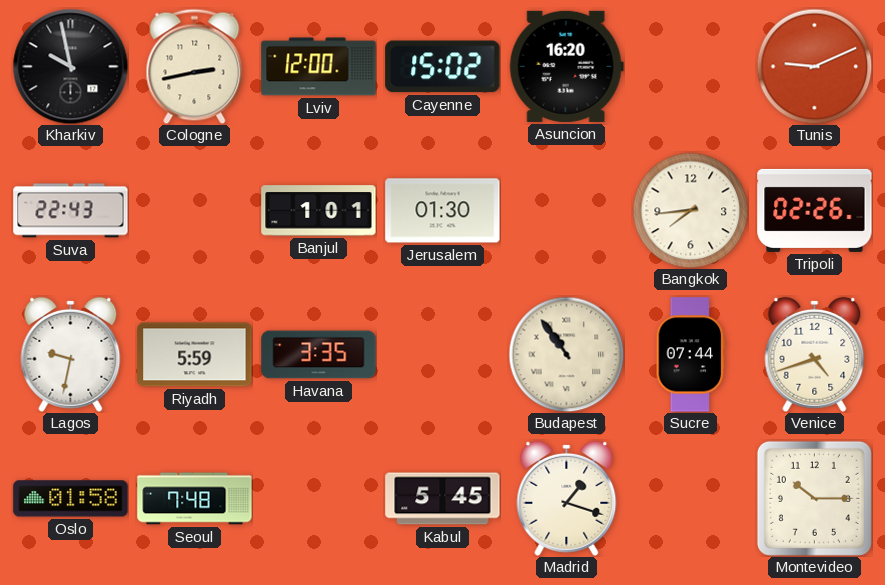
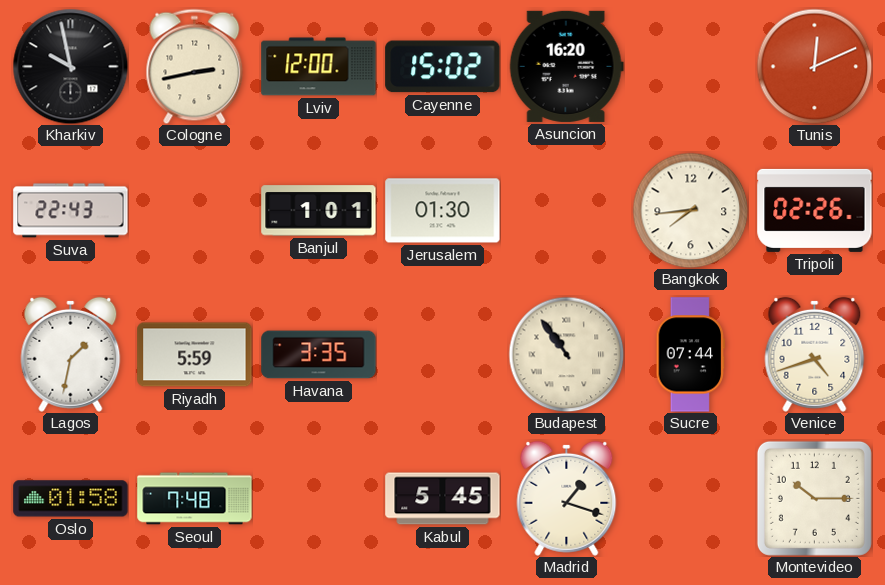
Tunis: 9:11 -> 12:11
Lagos: 9:32 -> 1:32
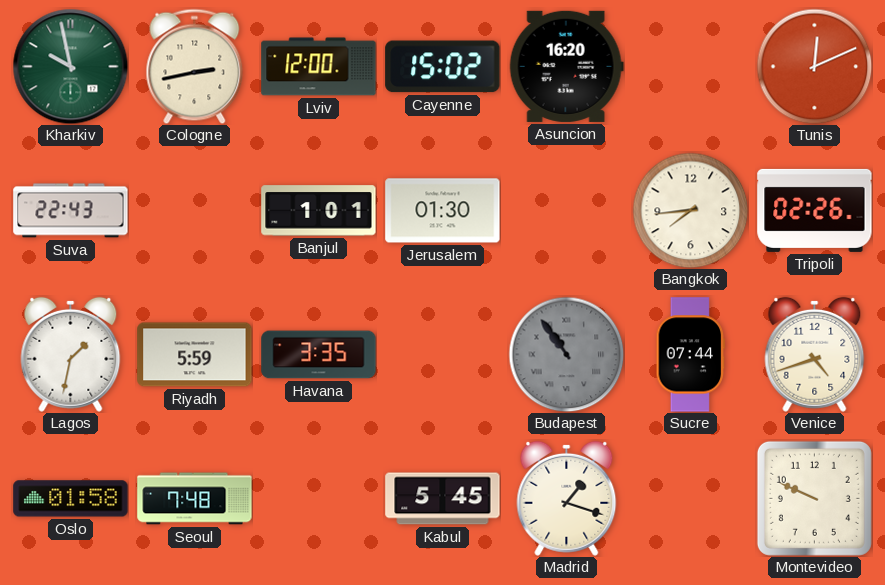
Kharkiv dial: black -> green
Budapest dial: cream -> grey
Montevideo: 10:15 -> 9:49
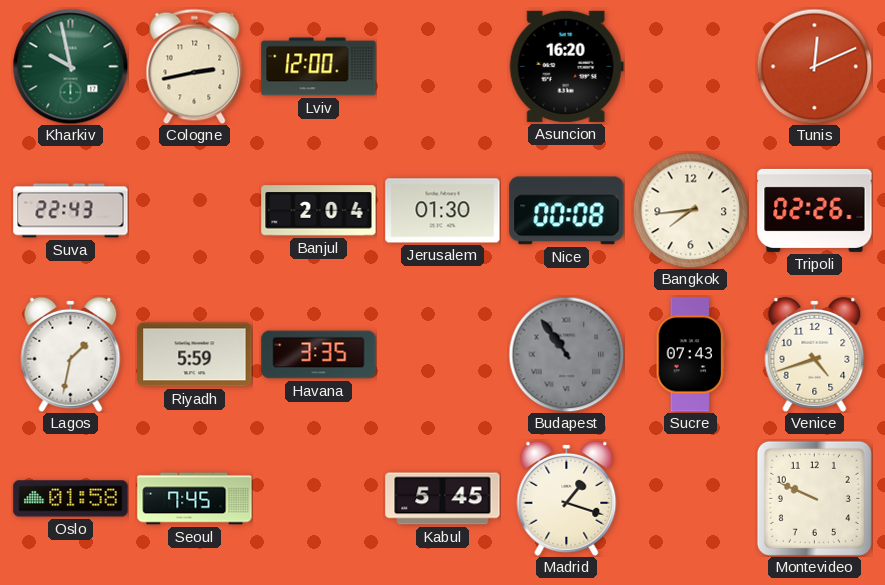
Cayenne: 15:02 -> none
Banjul: 1:01 -> 2:04
Nice: none -> 00:08
Sucre: 07:44 -> 07:43
Seoul: 7:48 -> 7:45
